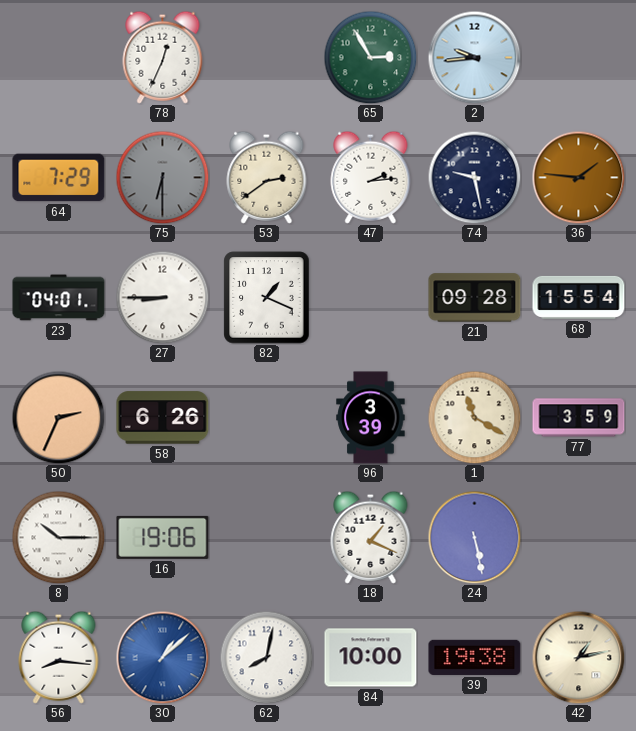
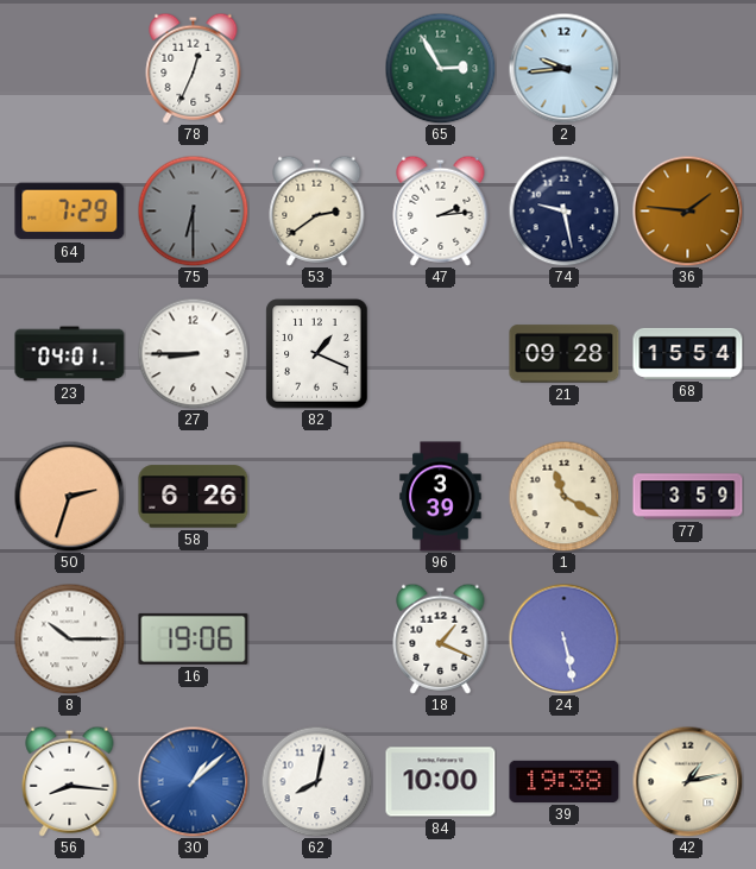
50: 2:34 -> 2:33
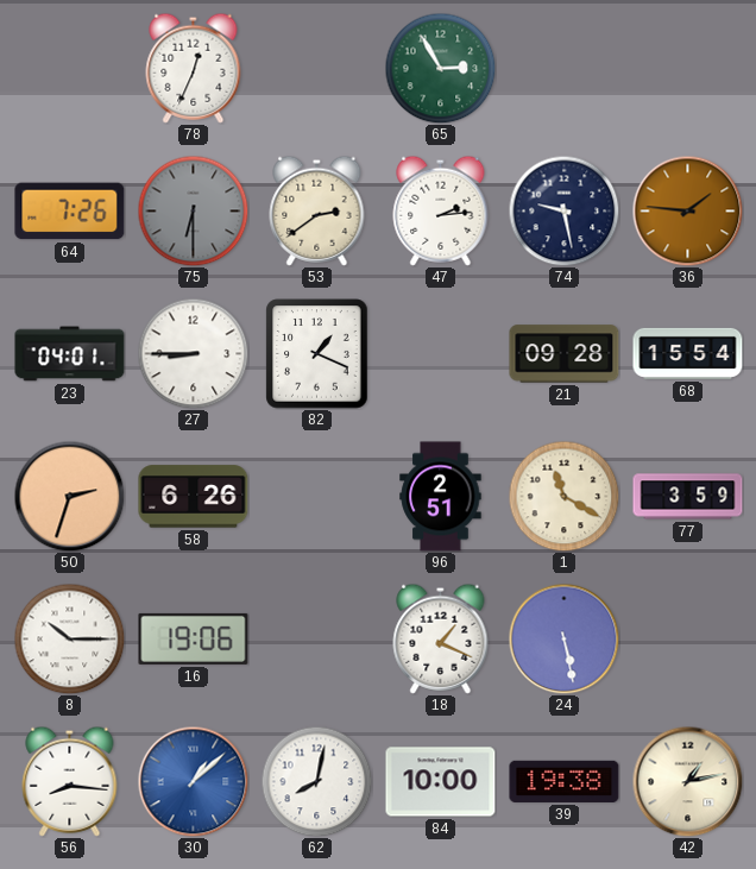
2: 9:44 -> none
64: 7:29 -> 7:26
96: 3:39 -> 2:51
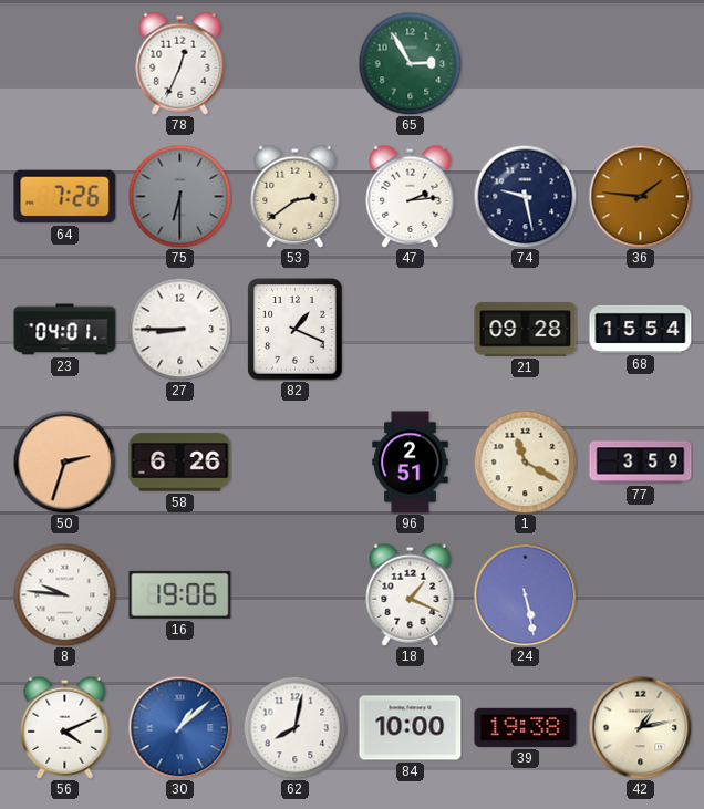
8: 10:15 -> 9:46
56: 8:16 -> 4:11
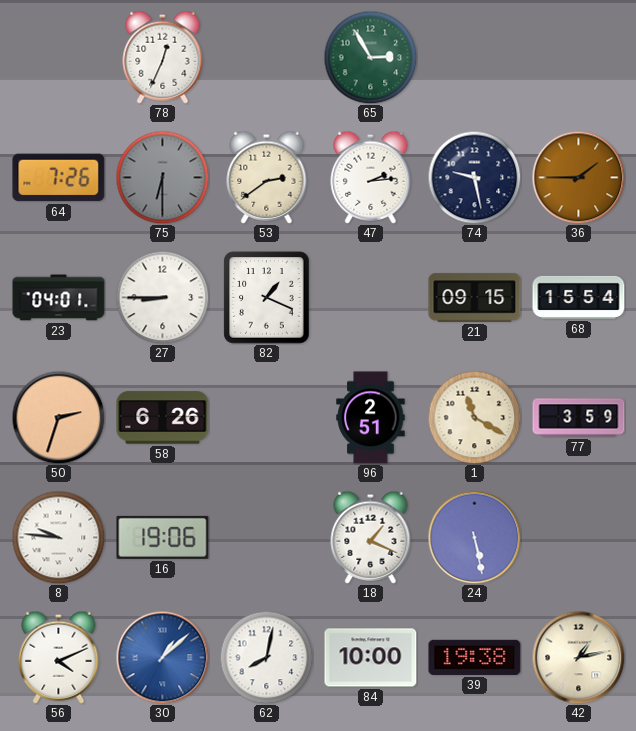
36: 1:46 -> 1:45
21: 09:28 -> 09:15
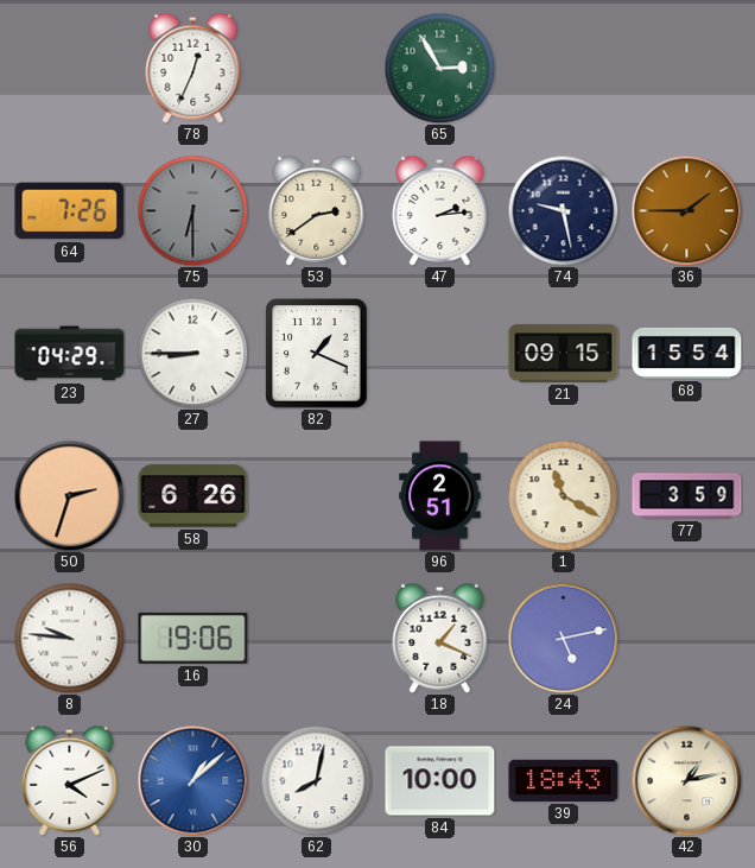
23: 04:01 -> 04:29
24: 5:28 -> 5:13
39: 19:38 -> 18:43
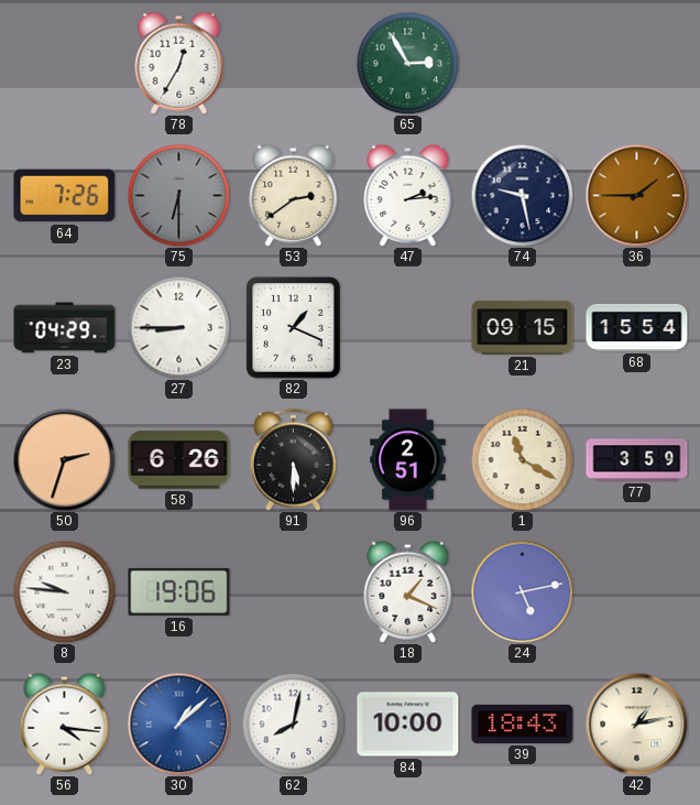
78: 12:34 -> 12:35
91: none -> 5:30
56: 4:11 -> 4:16
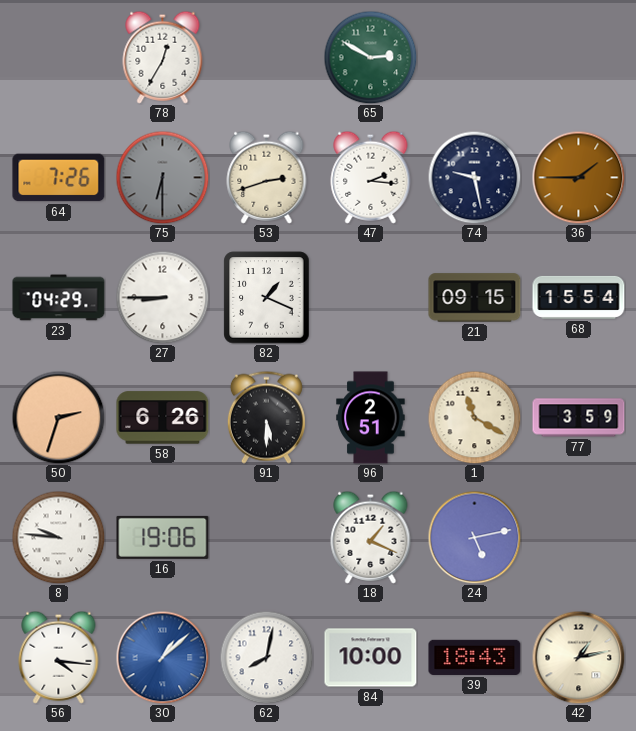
65: 2:55 -> 2:50
53: 2:39 -> 2:42
47: 2:14 -> 2:16
